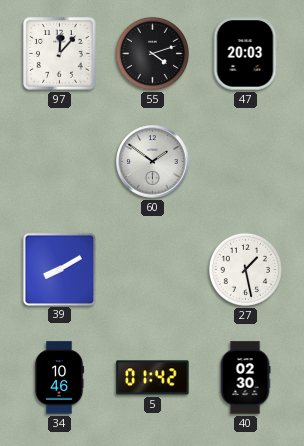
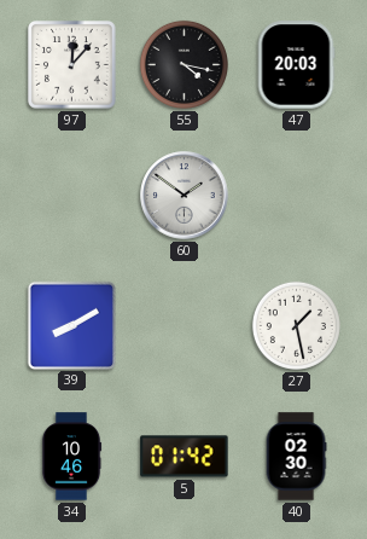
55: 4:12 -> 4:17
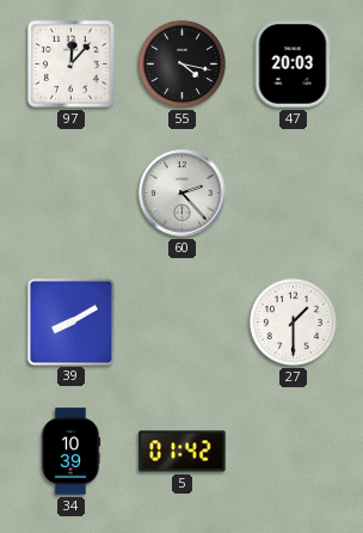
60: 1:51 -> 2:23
27: 1:28 -> 1:30
34: 10:46 -> 10:39
40: 02:30 -> none
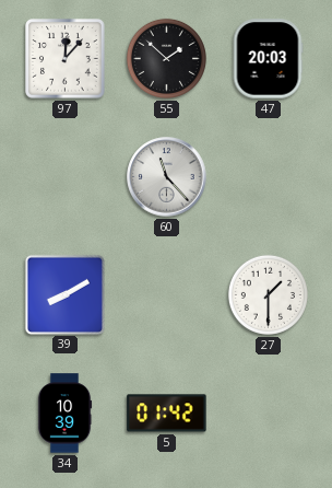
55: 4:17 -> 1:52
60: 2:23 -> 11:23
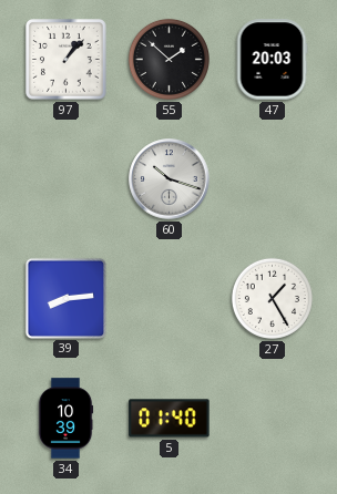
97: 12:07 -> 1:07
60: 11:23 -> 10:18
39: 8:10 -> 8:14
27: 1:30 -> 1:25
5: 01:42 -> 01:40
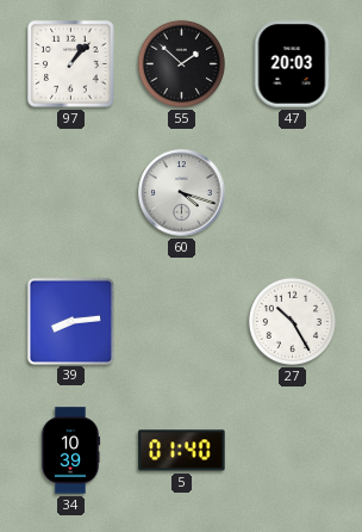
60: 10:18 -> 4:18
27: 1:25 -> 10:25
